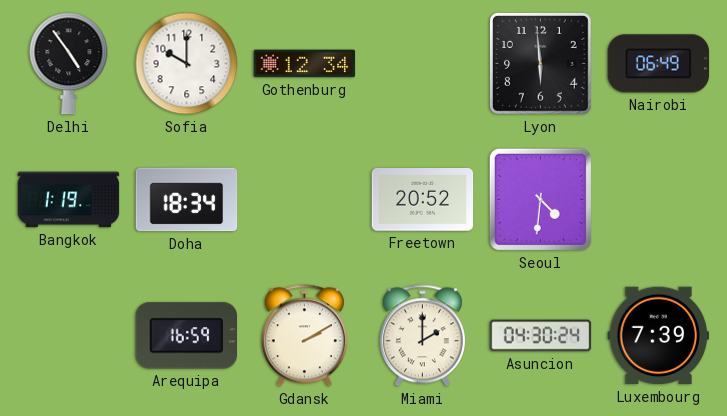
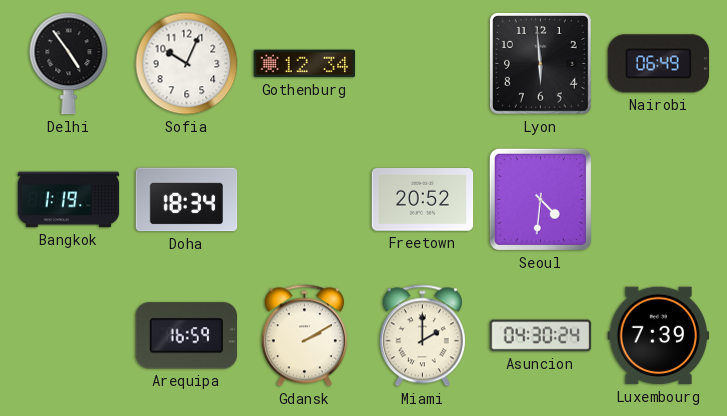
Sofia: 10:00 -> 10:04
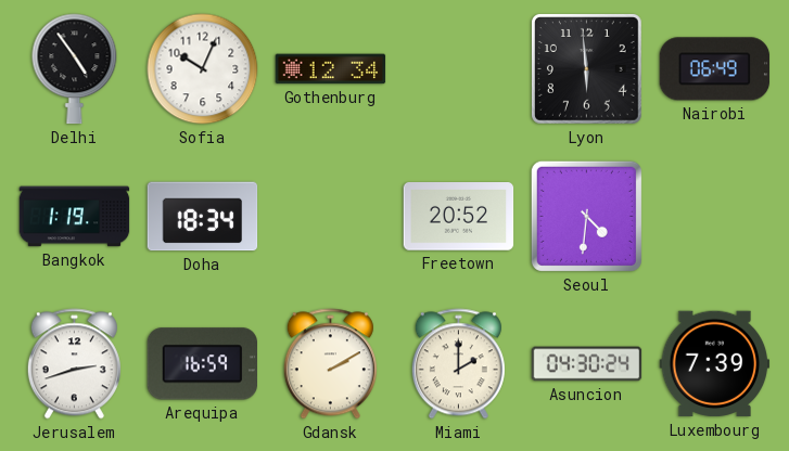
Jerusalem: none -> 2:42
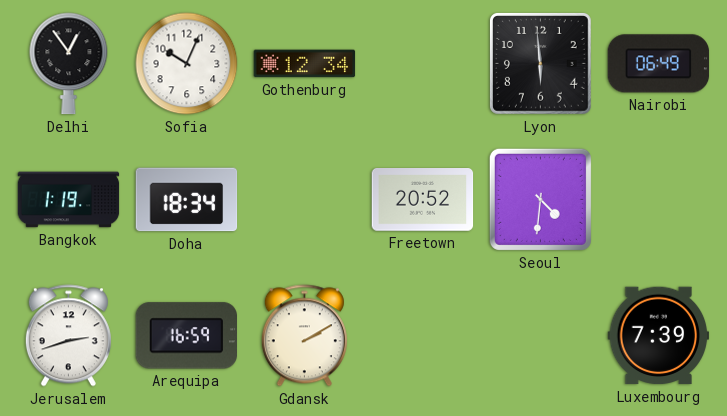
Delhi: 4:54 -> 12:54
Miami: 2:00 -> none
Asuncion: 04:30 -> none
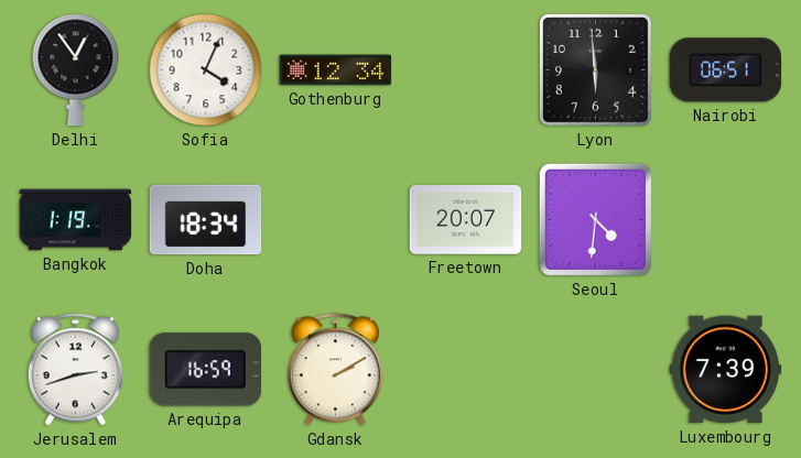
Sofia: 10:04 -> 4:04
Nairobi: 06:49 -> 06:51
Freetown: 20:52 -> 20:07
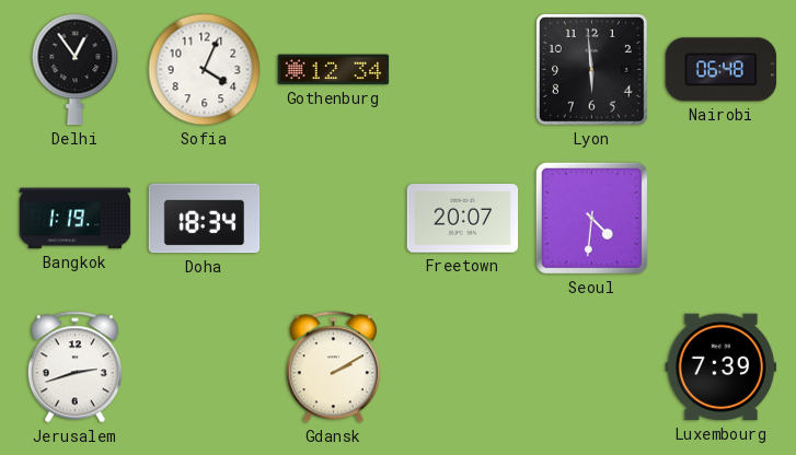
Nairobi: 06:51 -> 06:48
Arequipa: 16:59 -> none
